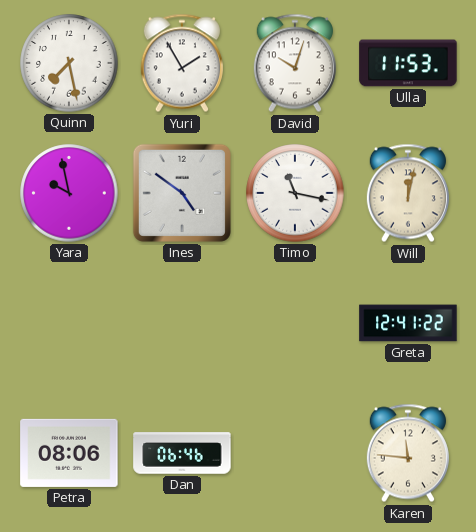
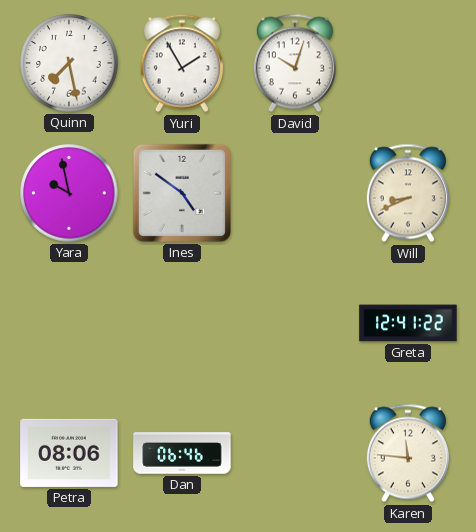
Ulla: 11:53 -> none
Timo: 11:17 -> none
Will: 12:02 -> 8:41
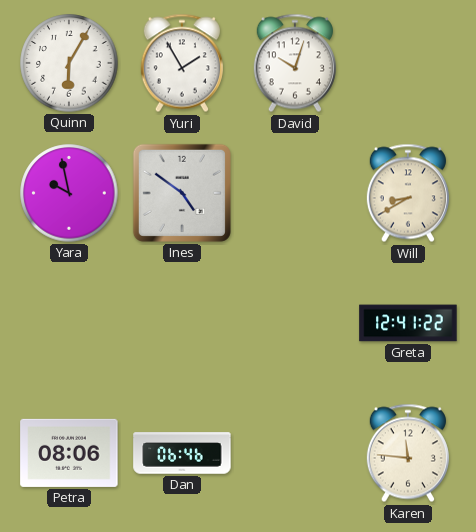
Quinn: 7:28 -> 6:05
Will: 8:41 -> 8:40
